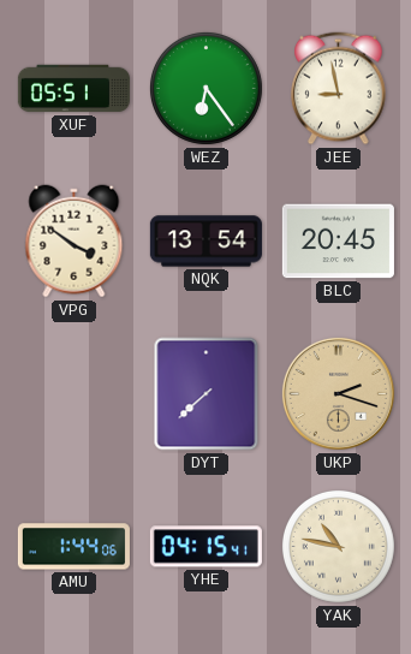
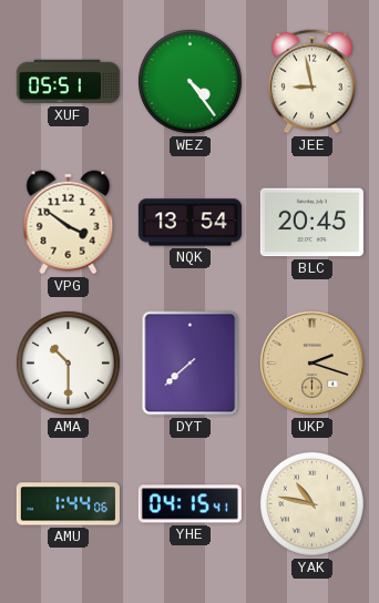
WEZ: 6:24 -> 4:24
AMA: none -> 10:30
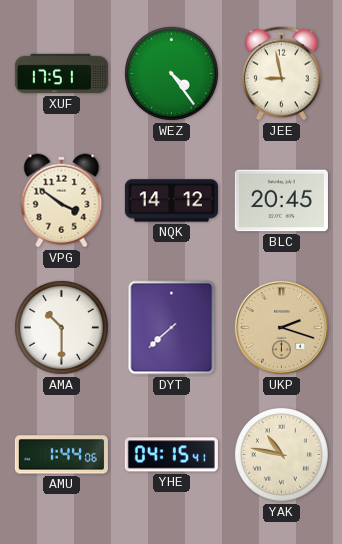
XUF: 05:51 -> 17:51
NQK: 13:54 -> 14:12
